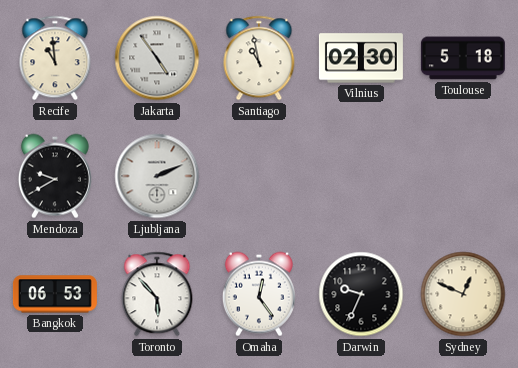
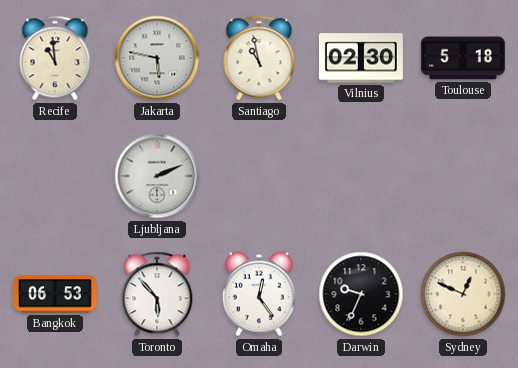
Jakarta: 4:54 -> 5:47
Mendoza: 9:40 -> none
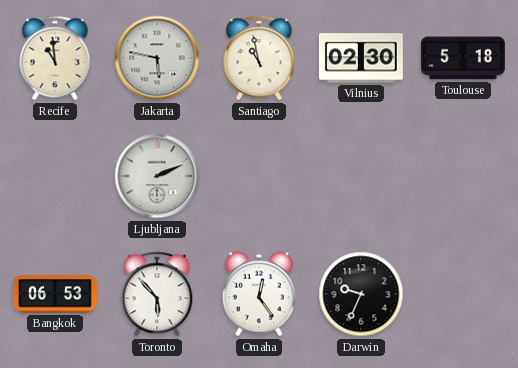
Sydney: 12:49 -> none
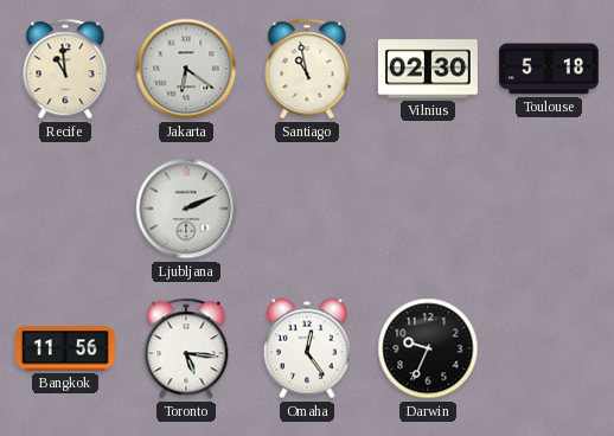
Jakarta: 5:47 -> 6:21
Bangkok: 06:53 -> 11:56
Toronto: 5:53 -> 5:16
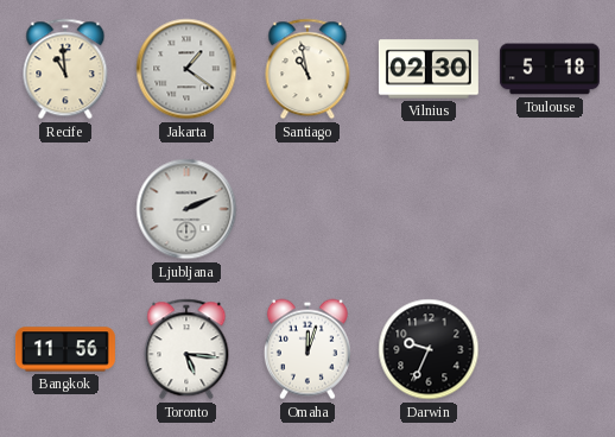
Jakarta: 6:21 -> 1:21
Omaha: 12:24 -> 12:03
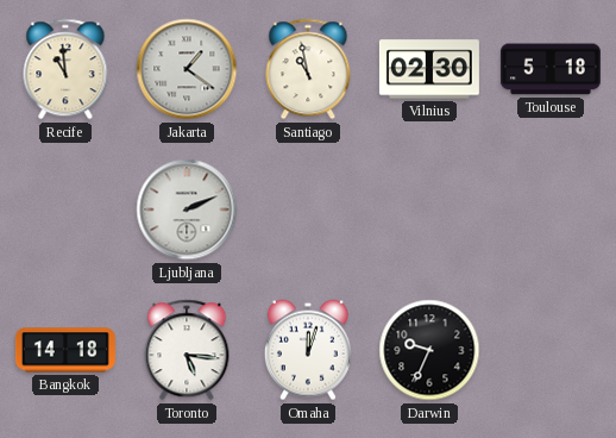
Bangkok: 11:56 -> 14:18
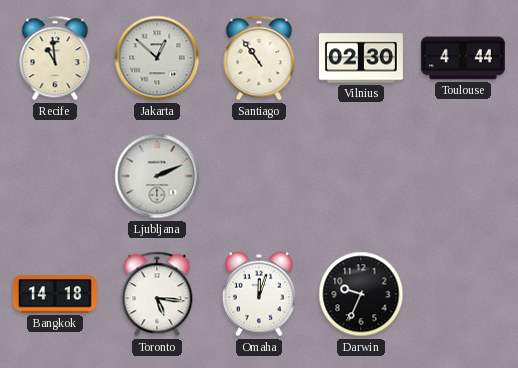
Jakarta: 1:21 -> 12:52
Santiago: 10:58 -> 10:54
Toulouse: 5:18 -> 4:44
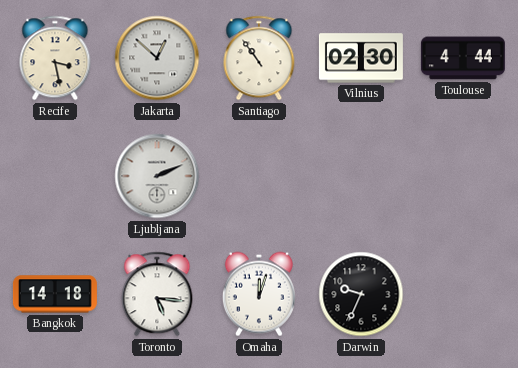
Recife: 10:59 -> 3:28
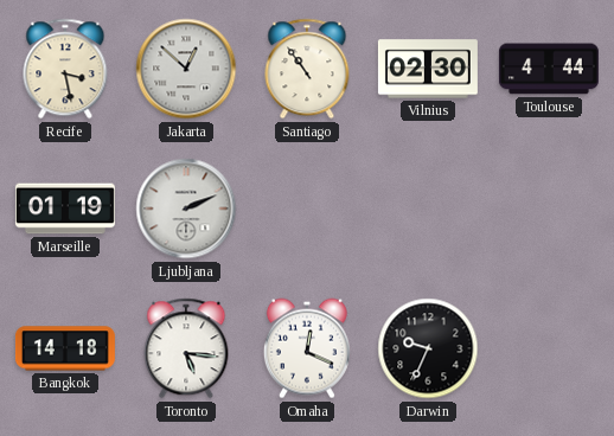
Marseille: none -> 01:19
Omaha: 12:03 -> 12:19
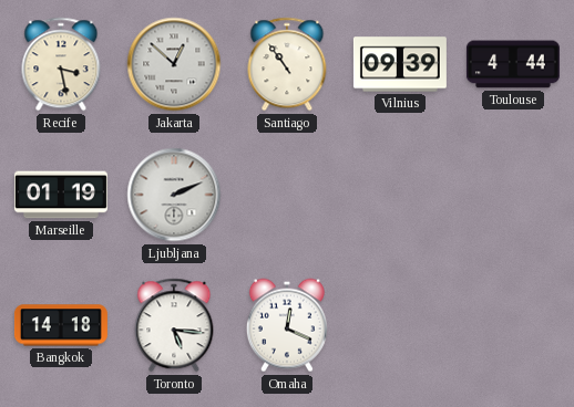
Vilnius: 02:30 -> 09:39
Darwin: 9:34 -> none
